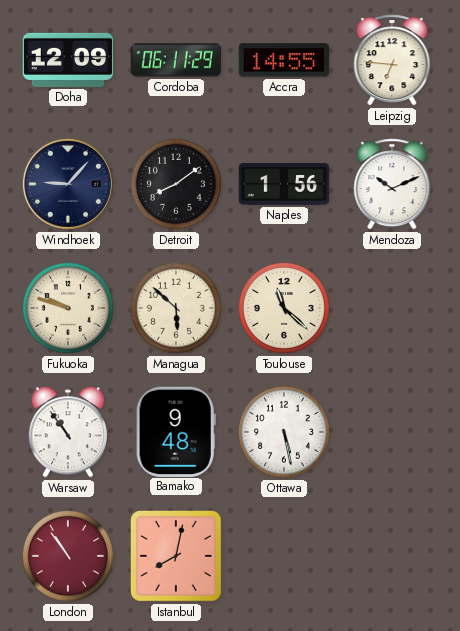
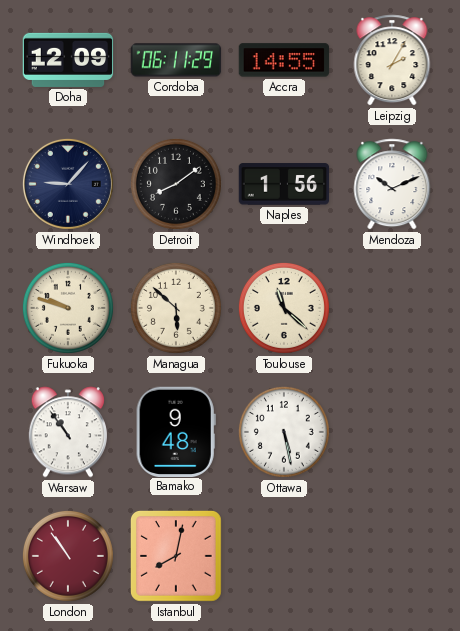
Leipzig: 6:46 -> 2:05
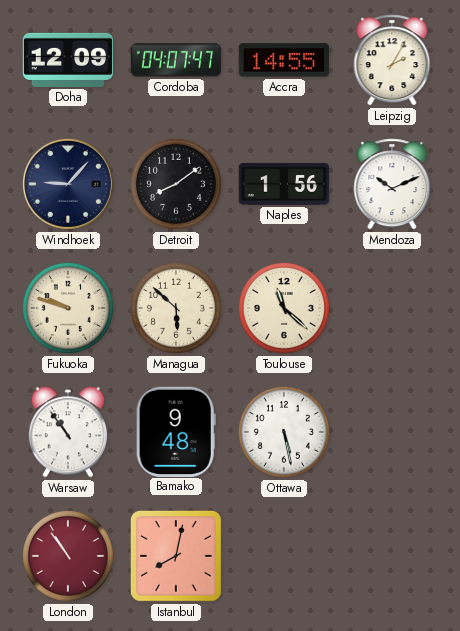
Cordoba: 06:11 -> 04:07
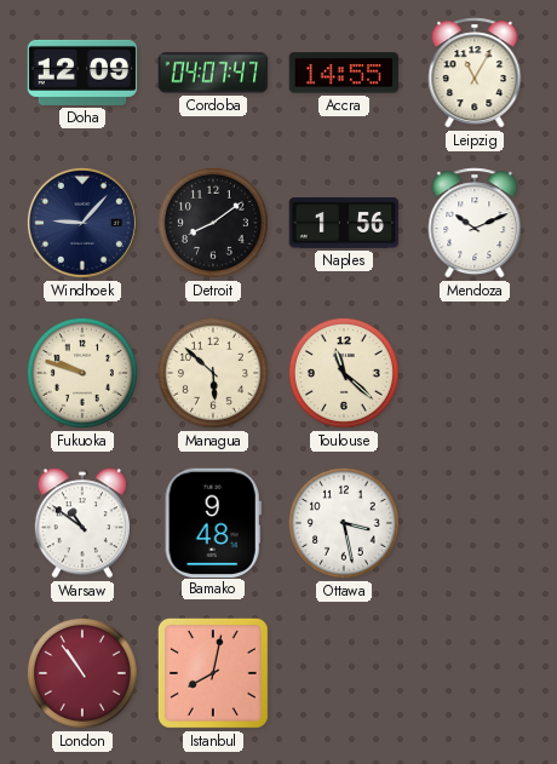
Leipzig: 2:05 -> 11:05
Warsaw: 10:54 -> 10:51
Ottawa: 5:28 -> 3:28
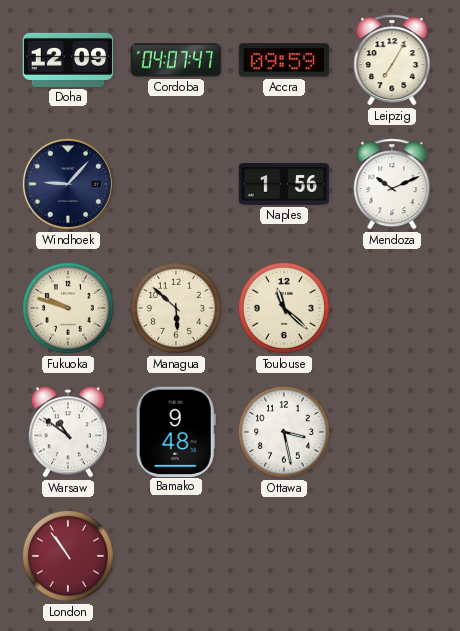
Accra: 14:55 -> 09:59
Leipzig: 11:05 -> 7:05
Detroit: 8:09 -> none
Istanbul: 8:02 -> none
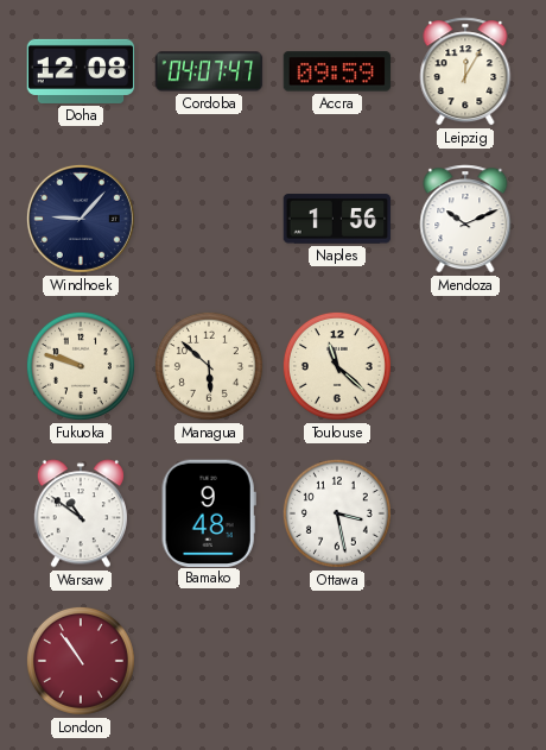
Doha: 12:09 -> 12:08
Leipzig: 7:05 -> 12:05
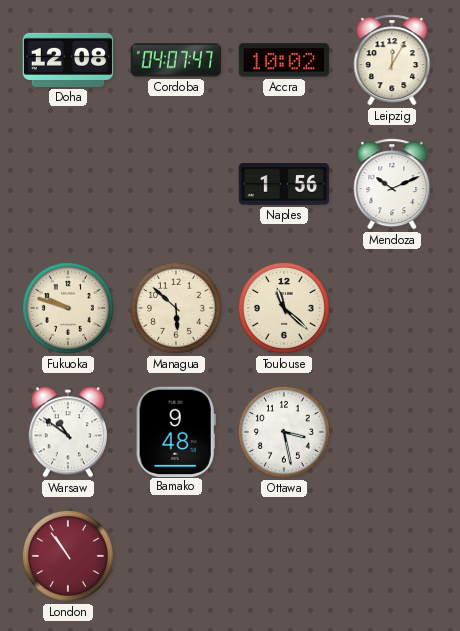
Accra: 09:59 -> 10:02
Windhoek: 9:07 -> none
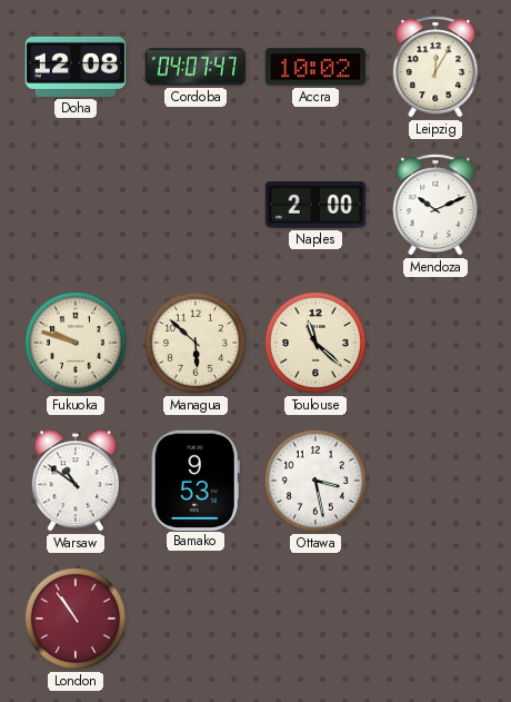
Naples: 1:56 -> 2:00
Bamako: 9:48 -> 9:53
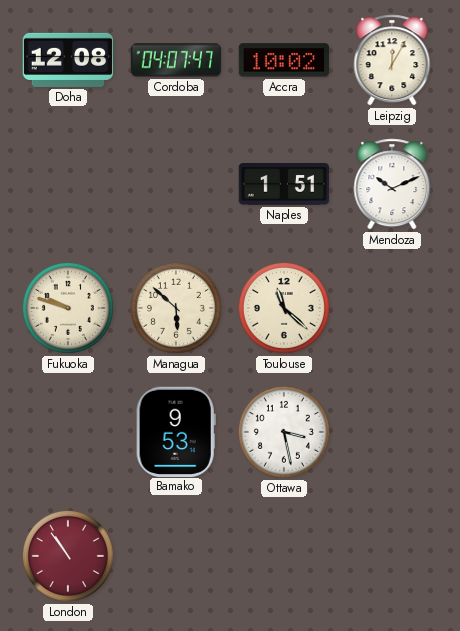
Naples: 2:00 -> 1:51
Warsaw: 10:51 -> none
